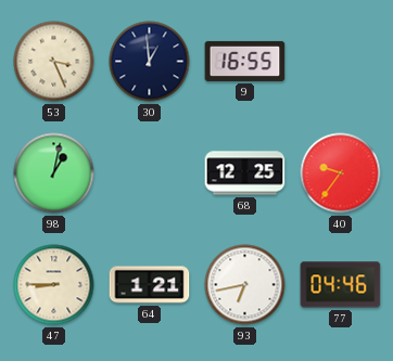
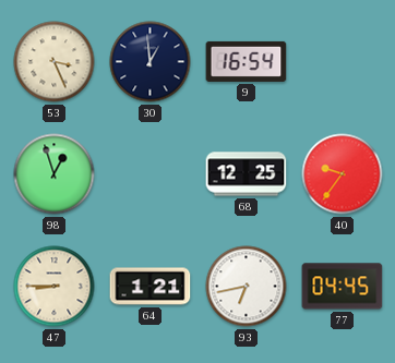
9: 16:55 -> 16:54
98: 1:02 -> 12:57
77: 04:46 -> 04:45
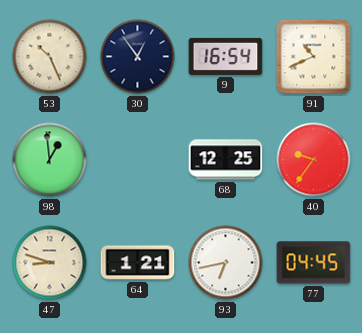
53: 3:26 -> 10:26
30: 12:59 -> 12:54
91: none -> 10:41
98: 12:57 -> 12:59
47: 8:45 -> 8:48
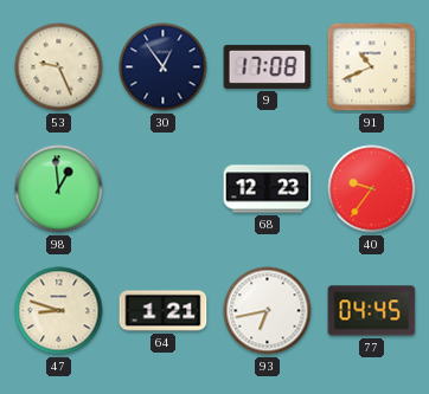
53: 10:26 -> 9:26
9: 16:54 -> 17:08
68: 12:25 -> 12:23
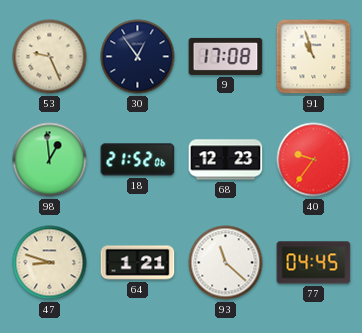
91: 10:41 -> 10:57
18: none -> 21:52
93: 6:43 -> 11:22
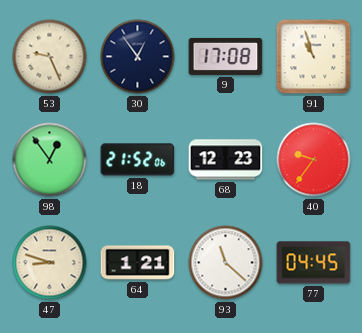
98: 12:59 -> 12:54
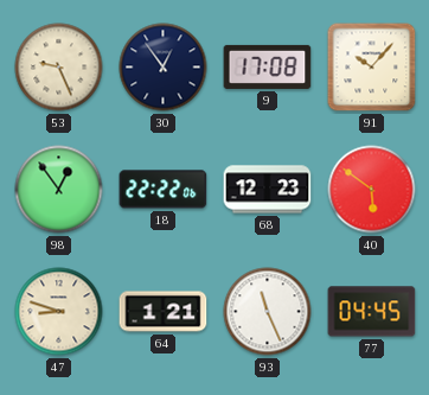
91: 10:57 -> 10:07
18: 21:52 -> 22:22
40: 9:36 -> 5:51
93: 11:22 -> 11:26
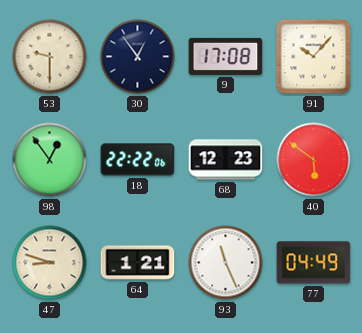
53: 9:26 -> 9:30
77: 04:45 -> 04:49
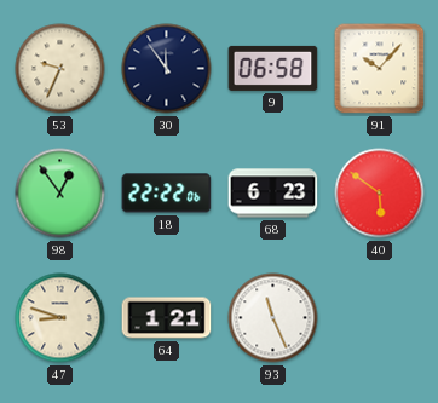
53: 9:30 -> 9:34
30: 12:54 -> 11:54
9: 17:08 -> 06:58
68: 12:23 -> 6:23
77: 04:49 -> none
